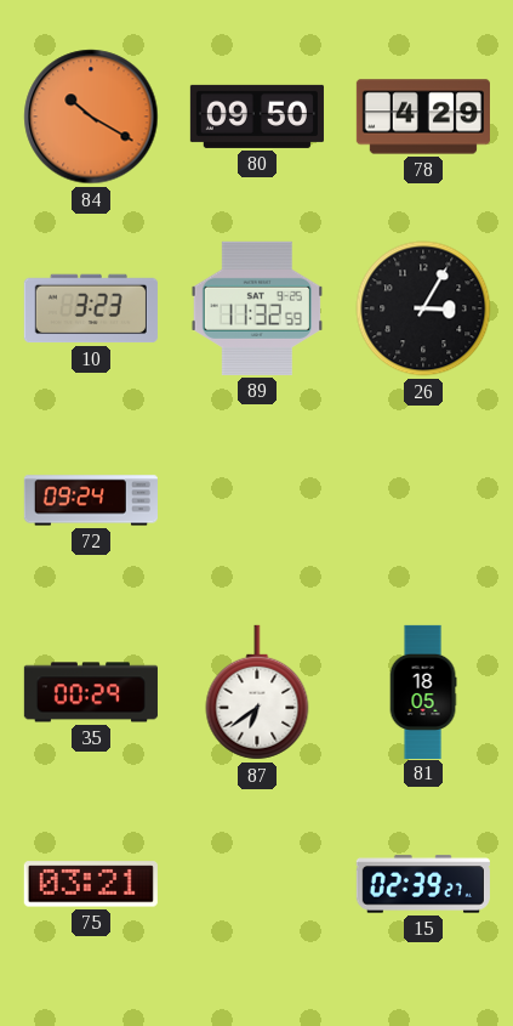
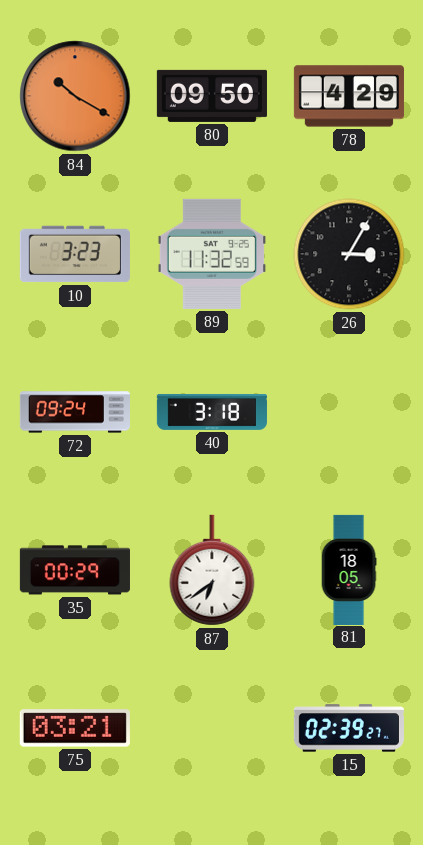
40: none -> 3:18
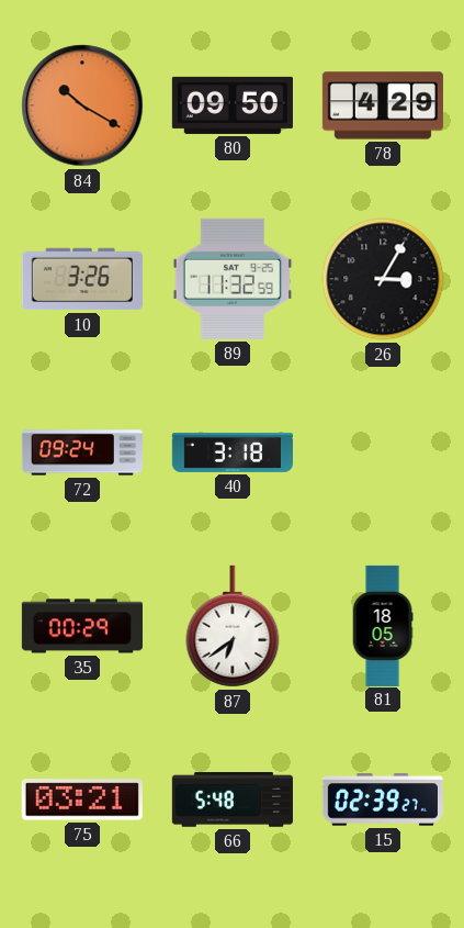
10: 3:23 -> 3:26
66: none -> 5:48
